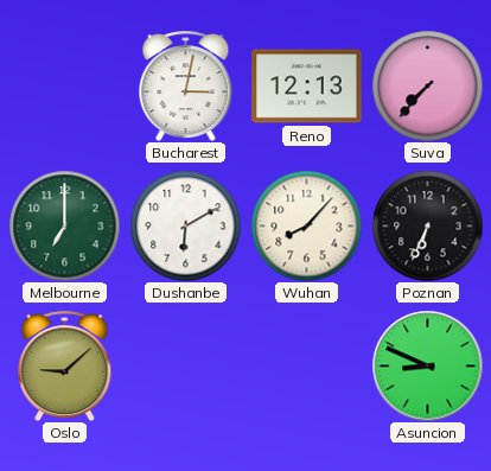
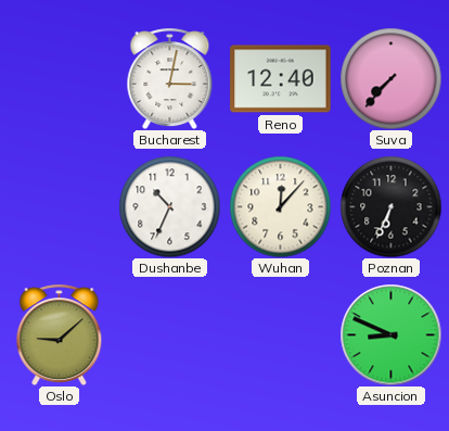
Reno: 12:13 -> 12:40
Melbourne: 7:00 -> none
Dushanbe: 6:10 -> 10:34
Wuhan: 8:07 -> 12:07
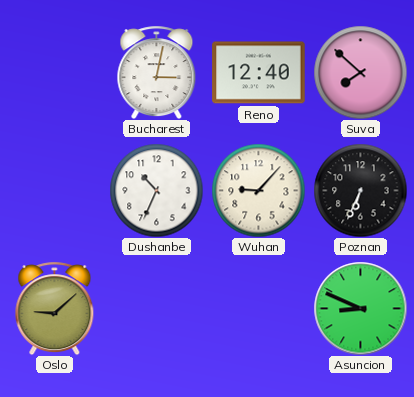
Suva: 7:37 -> 7:52
Wuhan: 12:07 -> 9:07
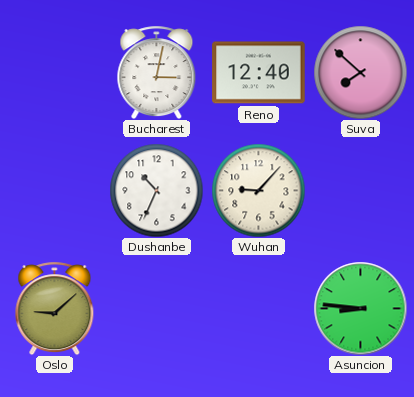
Poznan: 6:34 -> none
Asuncion: 8:49 -> 8:46
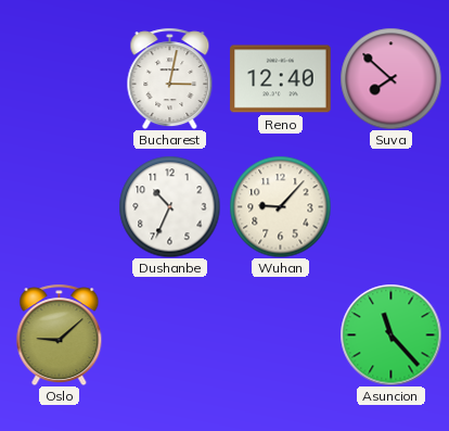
Asuncion: 8:46 -> 11:23
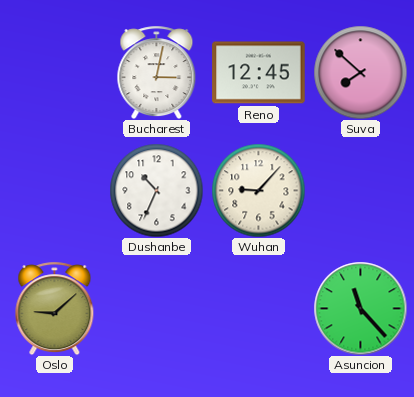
Reno: 12:40 -> 12:45
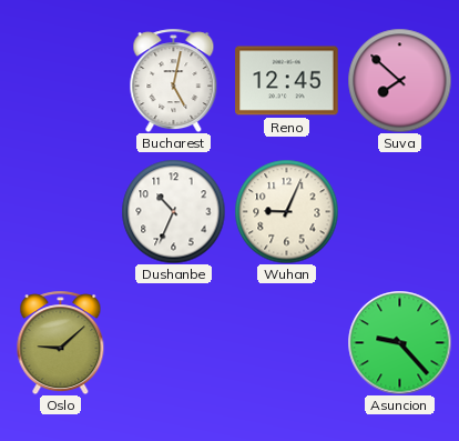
Bucharest: 3:02 -> 5:02
Wuhan: 9:07 -> 9:04
Asuncion: 11:23 -> 9:23
